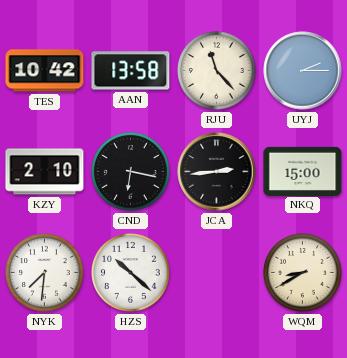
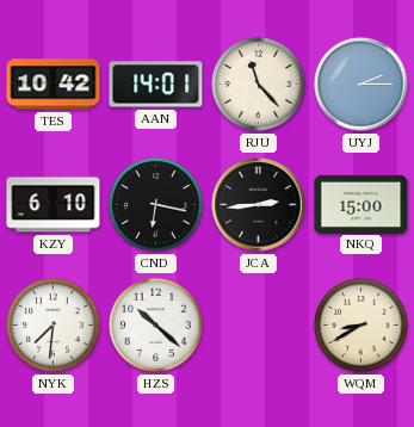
AAN: 13:58 -> 14:01
KZY: 2:10 -> 6:10
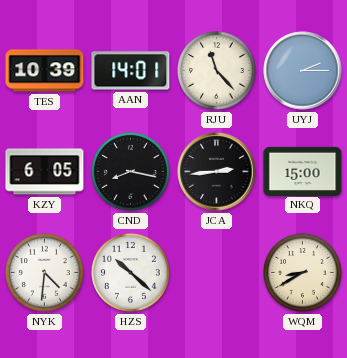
TES: 10:42 -> 10:39
KZY: 6:10 -> 6:05
CND: 6:17 -> 8:17
NYK: 7:31 -> 4:31
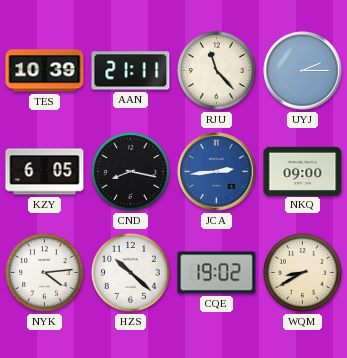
AAN: 14:01 -> 21:11
JCA dial: black -> blue
NKQ: 15:00 -> 09:00
NYK: 4:31 -> 4:14
CQE: none -> 19:02
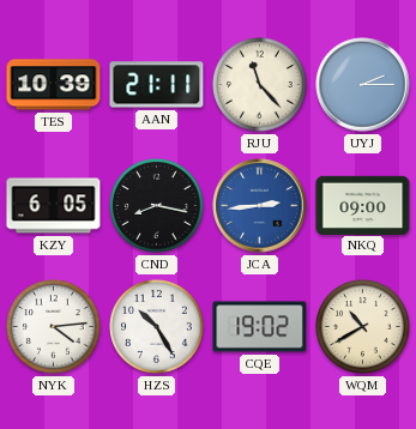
HZS: 10:22 -> 10:25
WQM: 8:40 -> 10:40
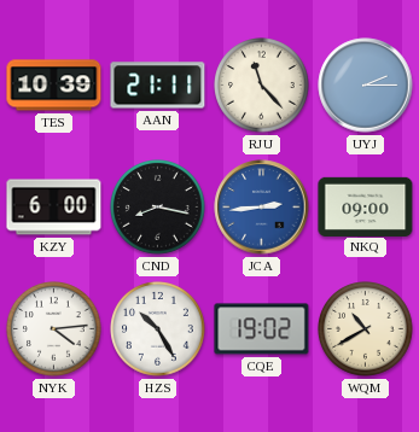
KZY: 6:05 -> 6:00
